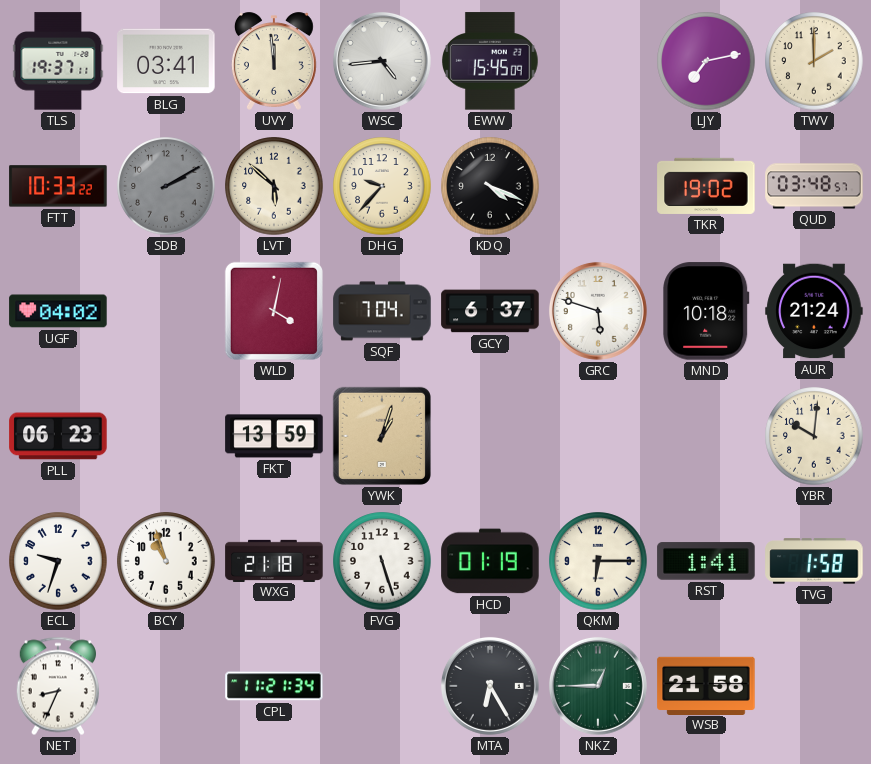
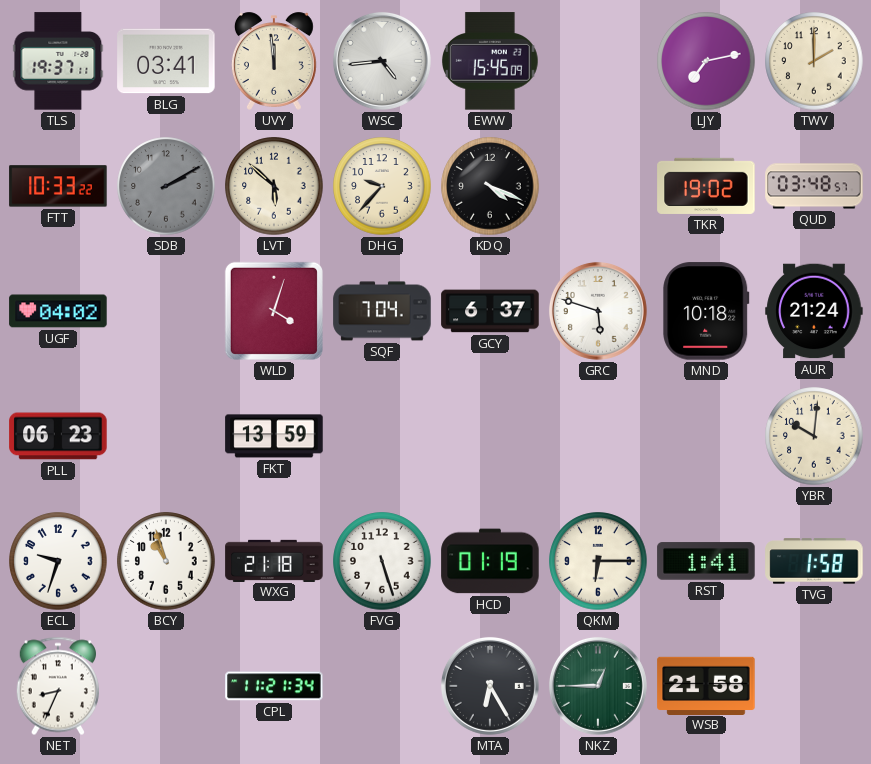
WLD: 4:02 -> 4:03
YWK: 1:03 -> none
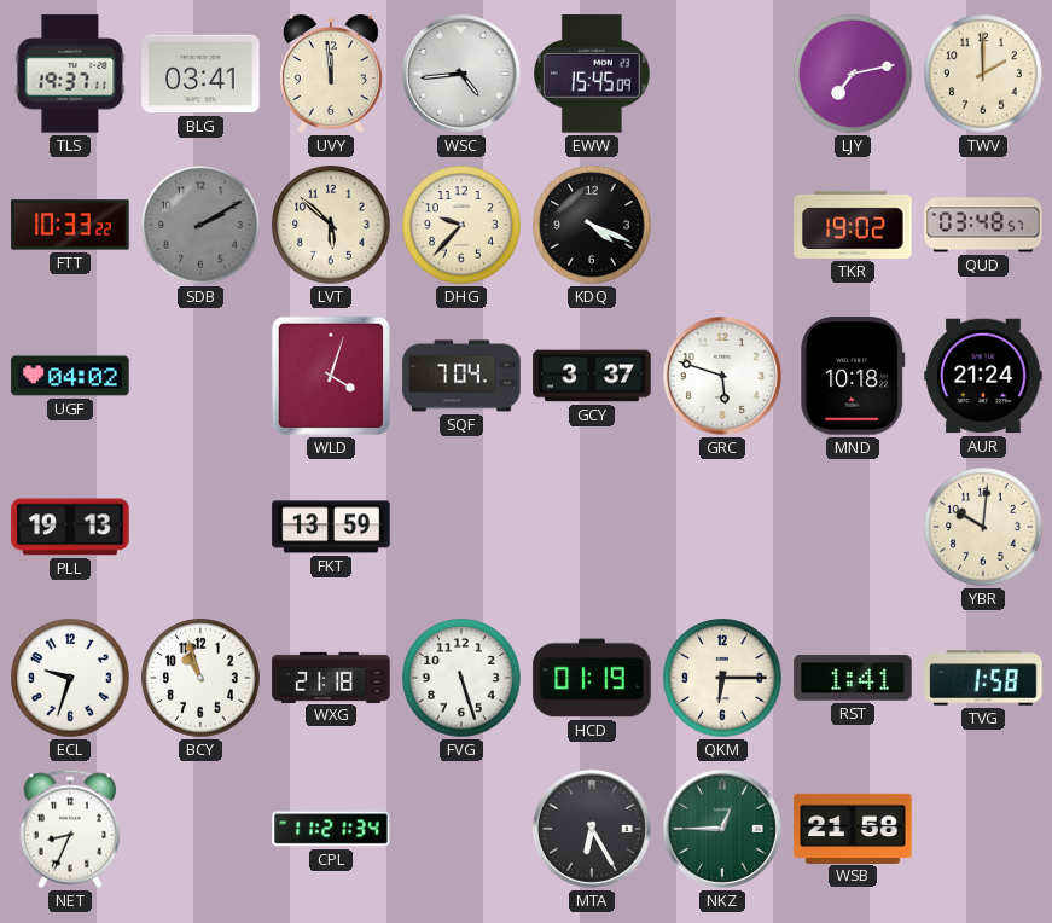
GCY: 6:37 -> 3:37
PLL: 06:23 -> 19:13
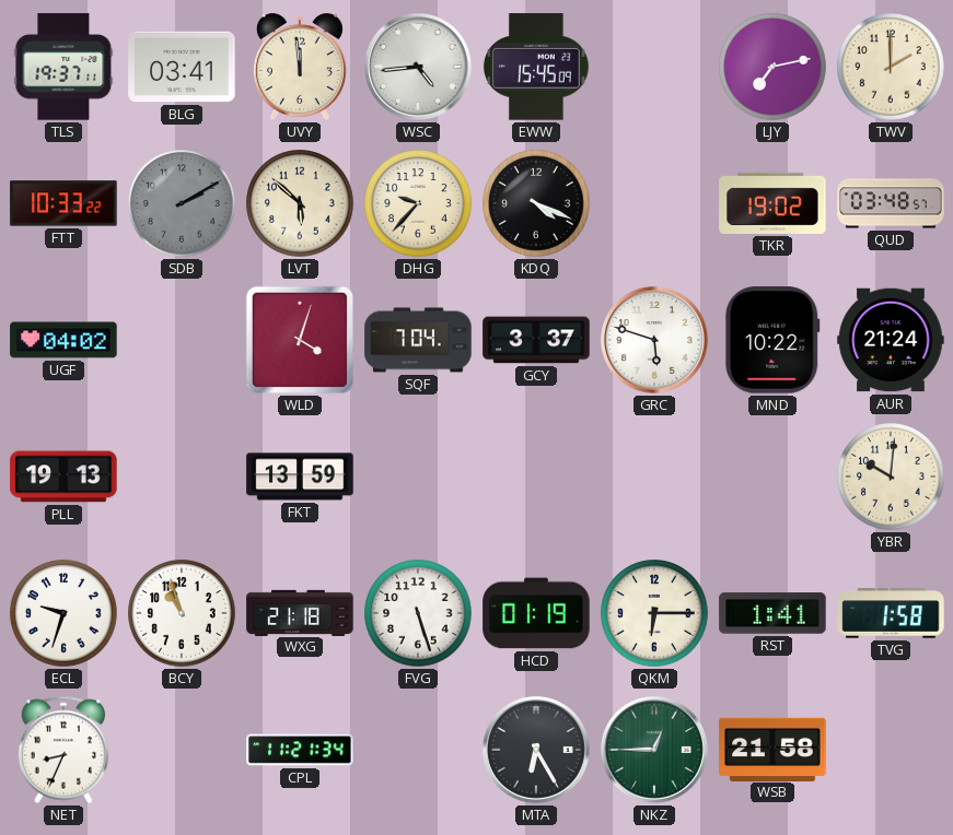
MND: 10:18 -> 10:22
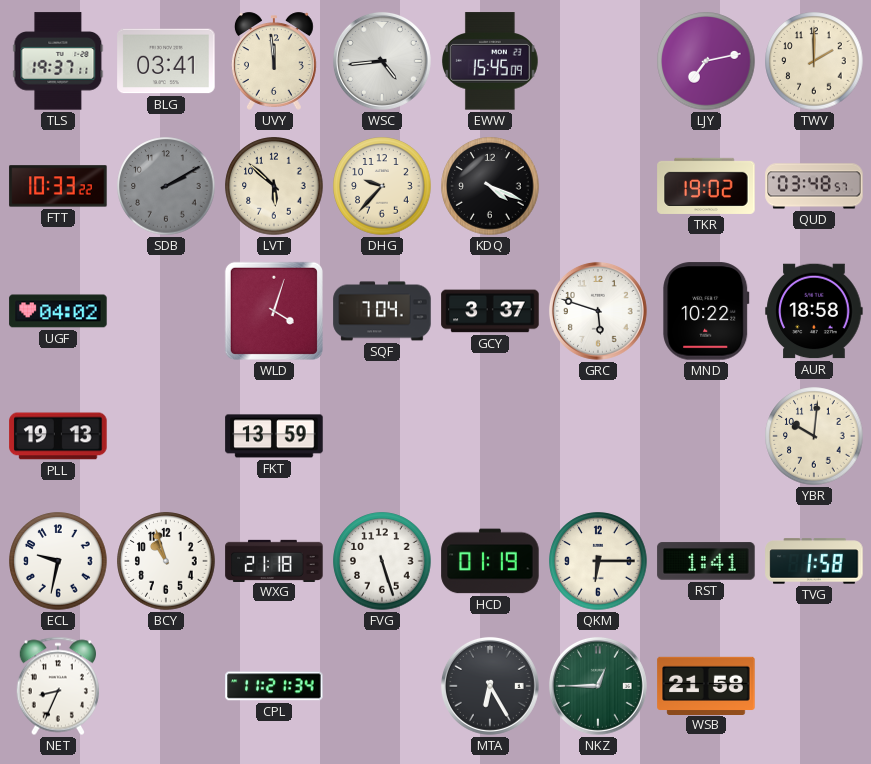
AUR: 21:24 -> 18:58
ECL: 9:33 -> 9:32
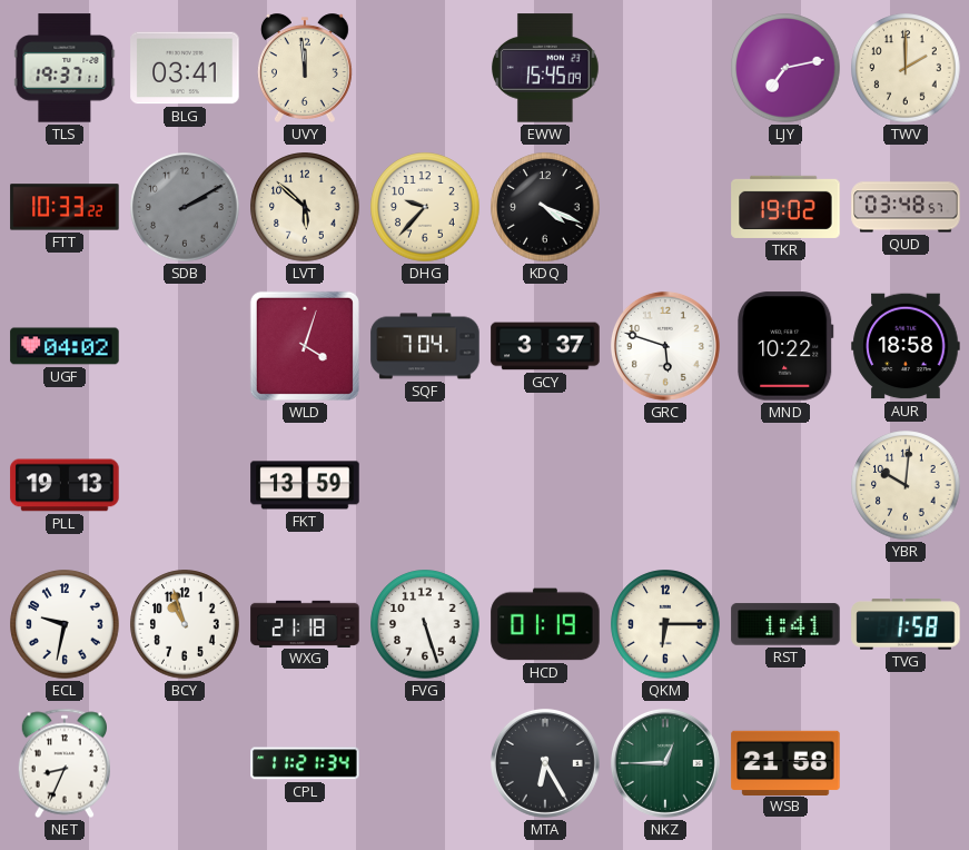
WSC: 4:44 -> none
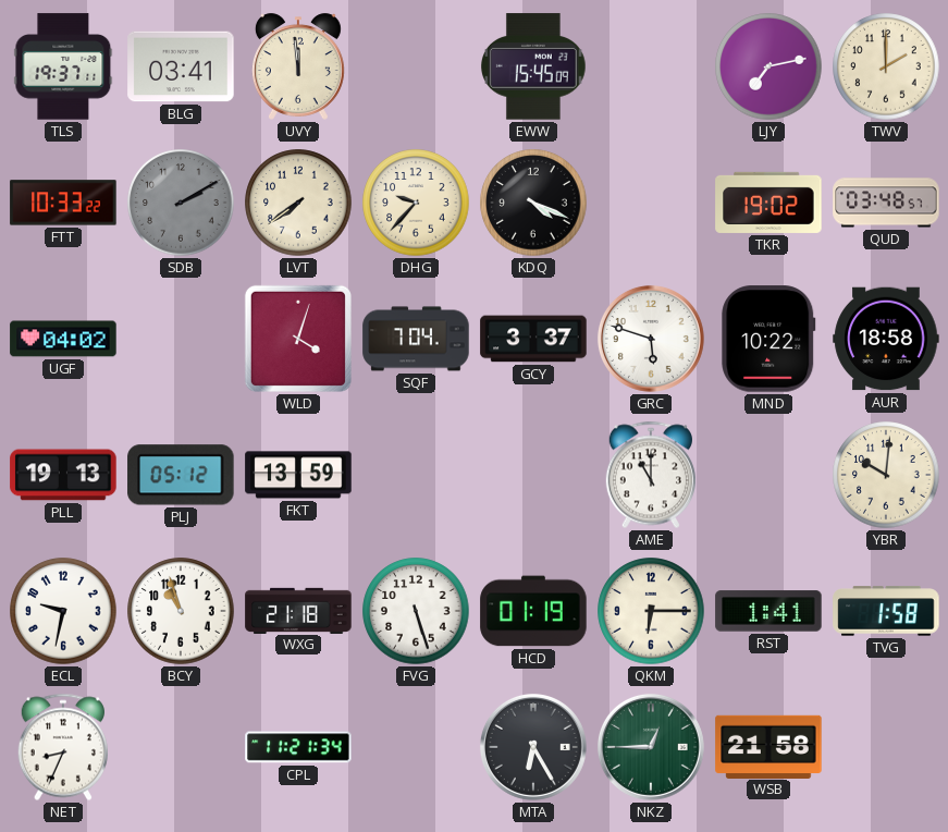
LVT: 5:52 -> 7:39
PLJ: none -> 05:12
AME: none -> 11:00
